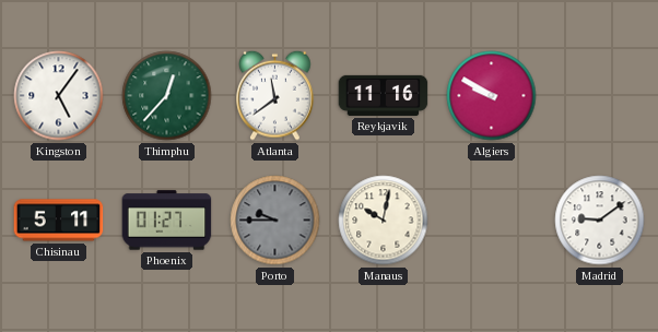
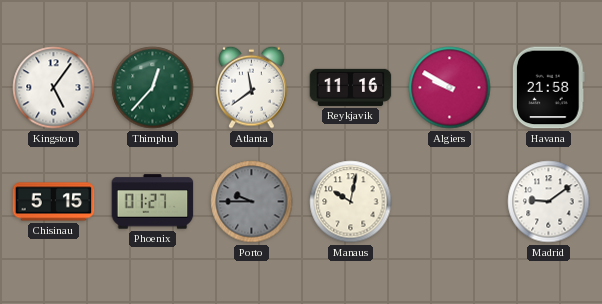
Havana: none -> 21:58
Chisinau: 5:11 -> 5:15
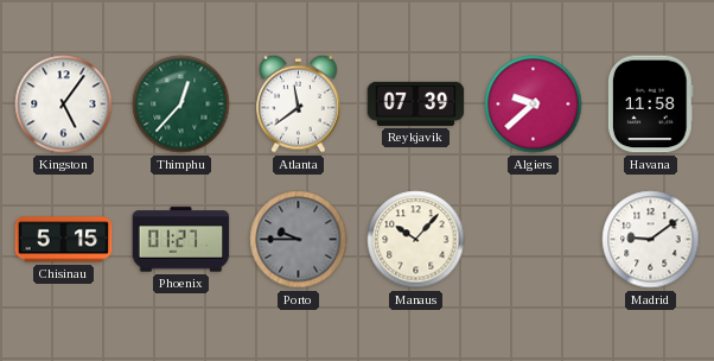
Reykjavik: 11:16 -> 07:39
Algiers: 9:50 -> 9:38
Havana: 21:58 -> 11:58
Manaus: 10:02 -> 10:07
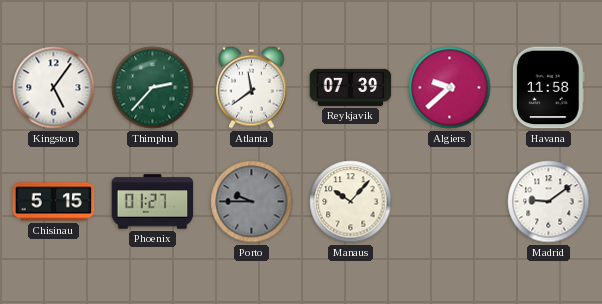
Thimphu: 12:37 -> 2:37
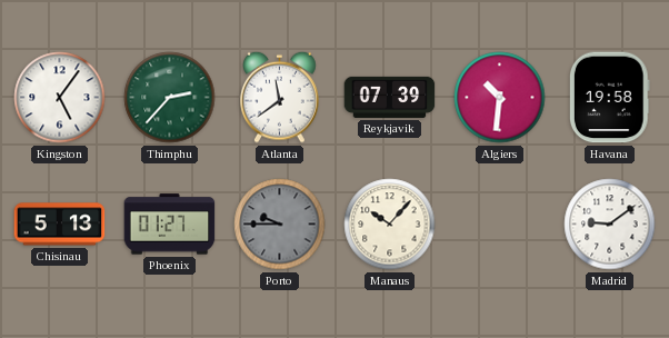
Algiers: 9:38 -> 10:31
Havana: 11:58 -> 19:58
Chisinau: 5:15 -> 5:13
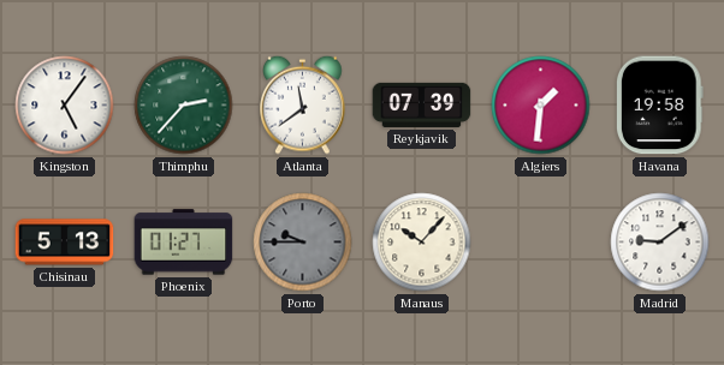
Algiers: 10:31 -> 1:31
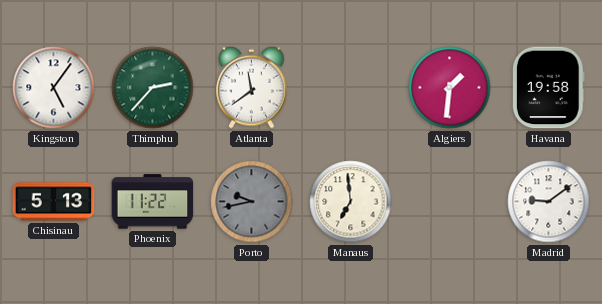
Reykjavik: 07:39 -> none
Phoenix: 01:27 -> 11:22
Porto: 9:45 -> 9:43
Manaus: 10:07 -> 6:59
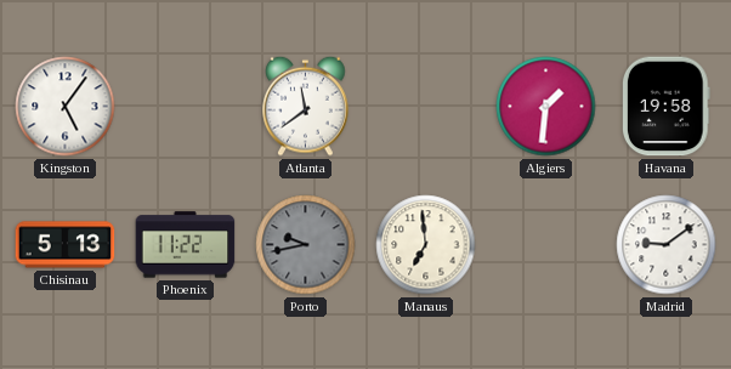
Thimphu: 2:37 -> none
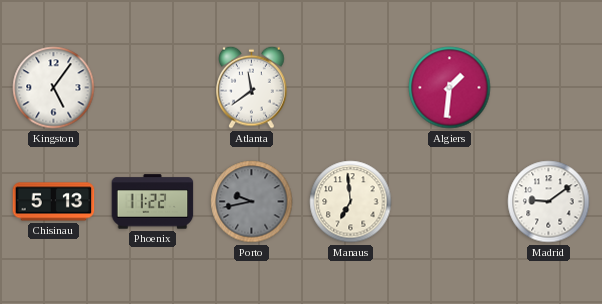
Havana: 19:58 -> none
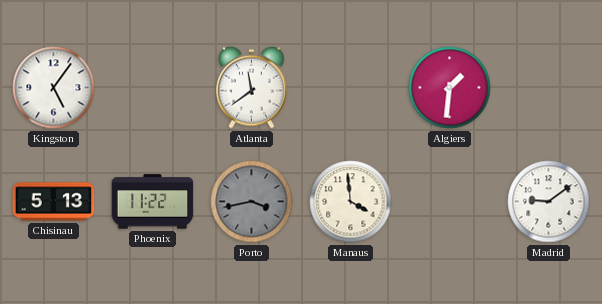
Porto: 9:43 -> 3:43
Manaus: 6:59 -> 3:59
